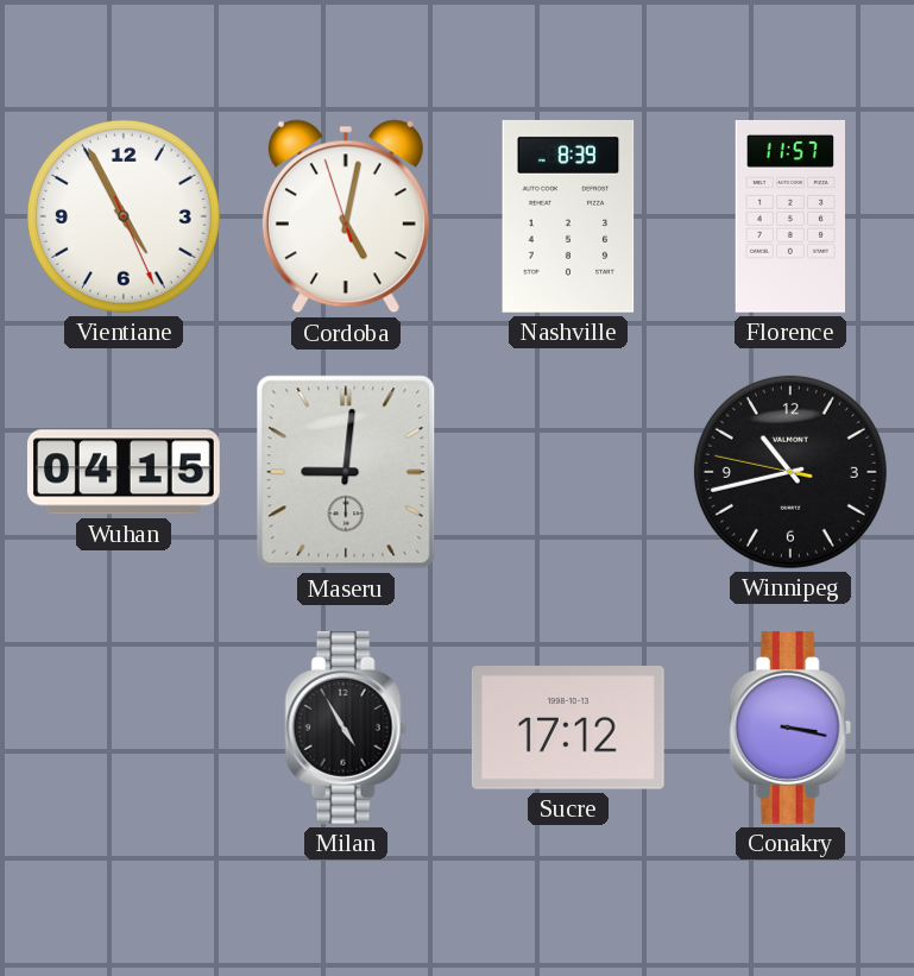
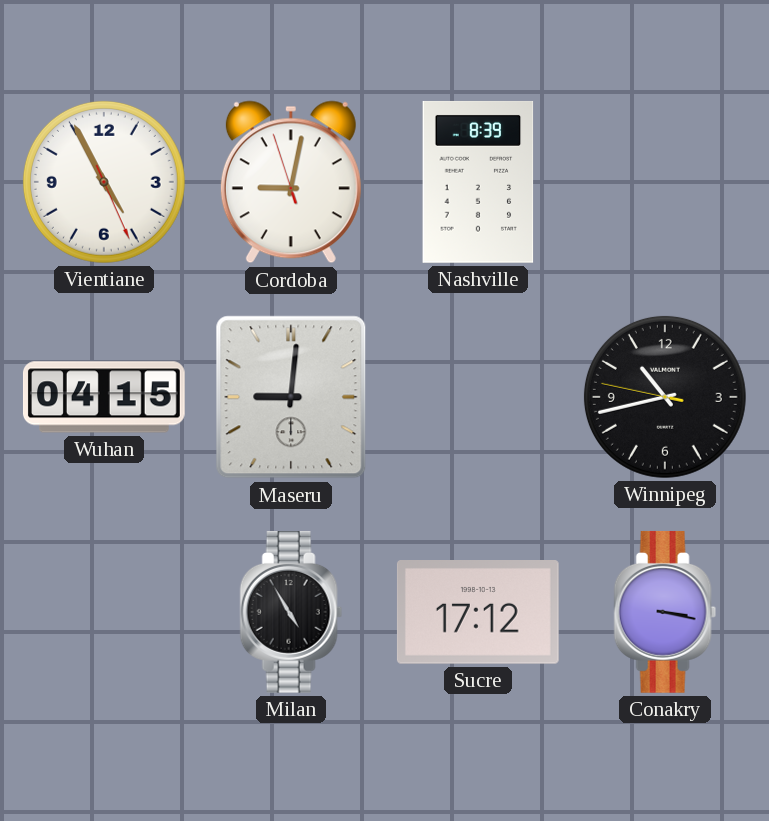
Cordoba: 5:01 -> 9:01
Florence: 11:57 -> none
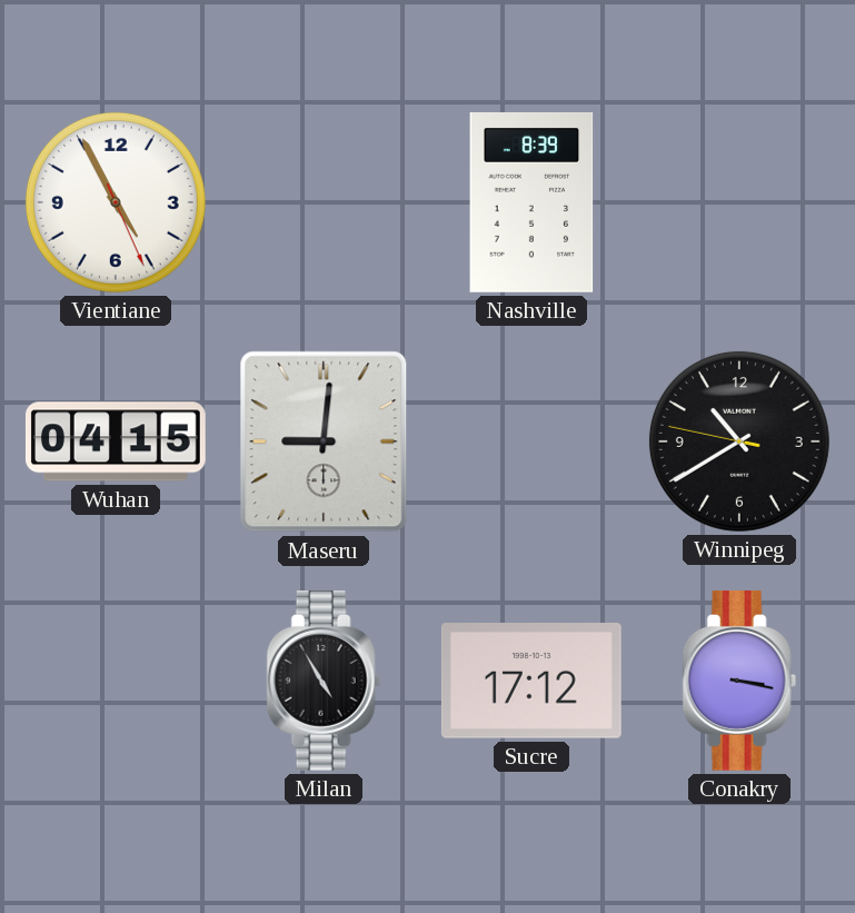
Cordoba: 9:01 -> none
Winnipeg: 10:42 -> 10:39
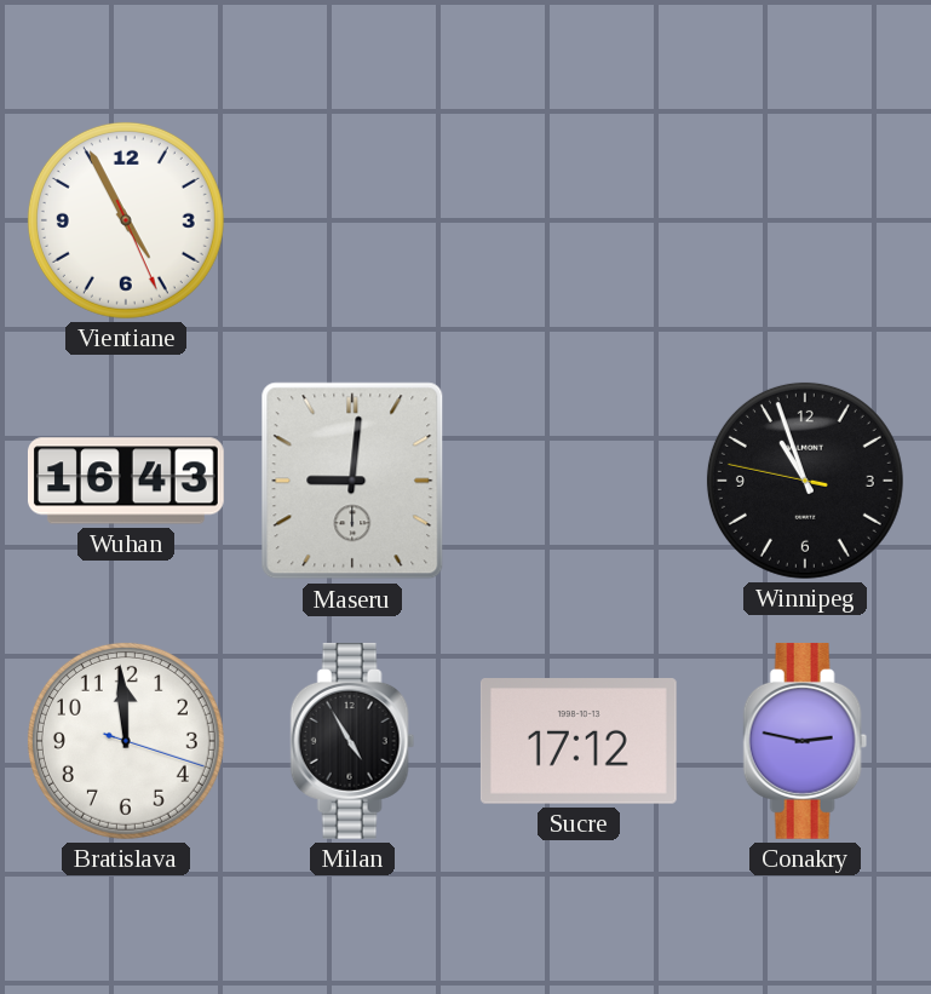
Nashville: 8:39 -> none
Wuhan: 04:15 -> 16:43
Winnipeg: 10:39 -> 10:56
Bratislava: none -> 11:59
Conakry: 3:17 -> 2:47
